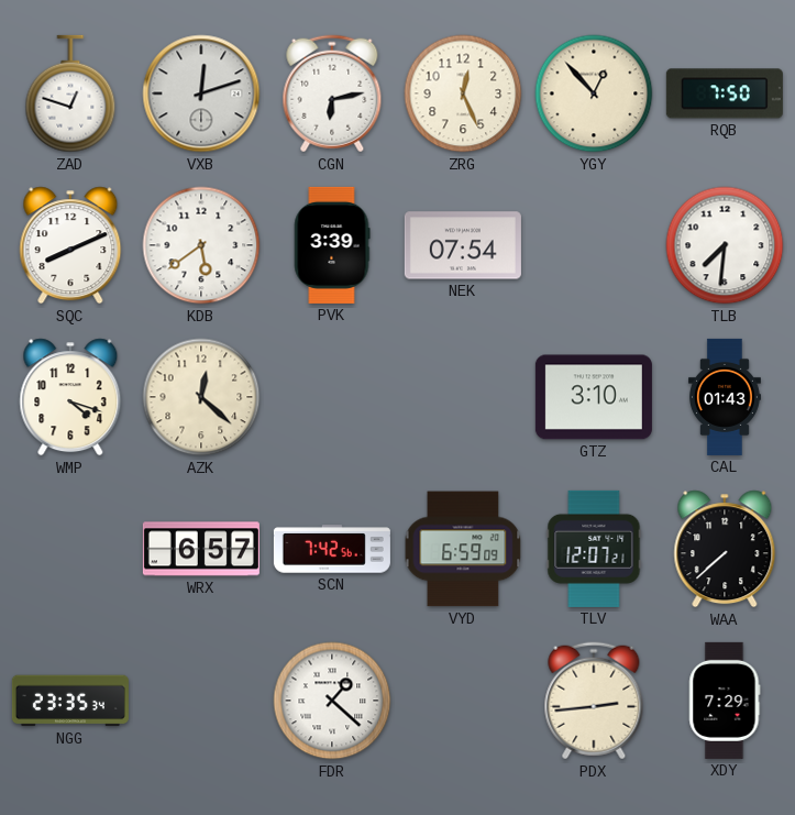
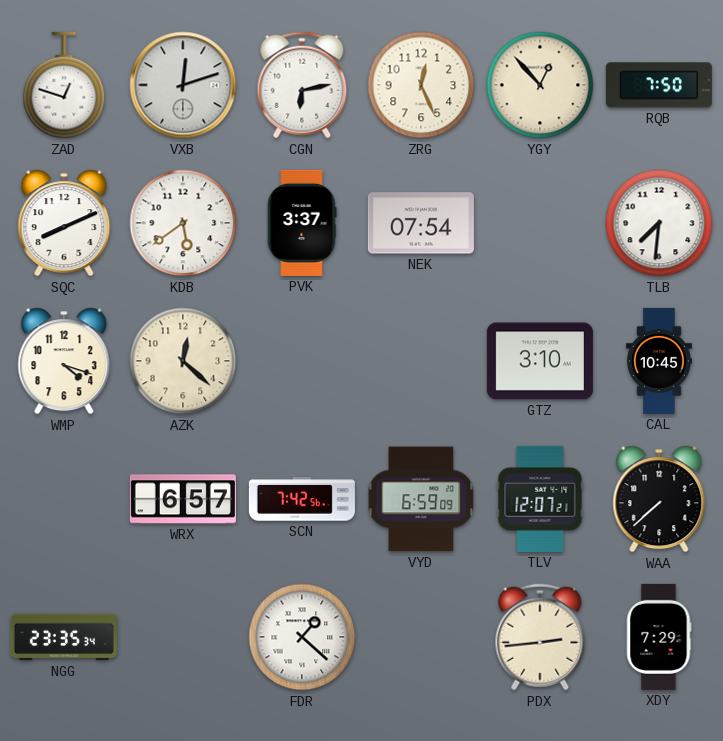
PVK: 3:39 -> 3:37
CAL: 01:43 -> 10:45
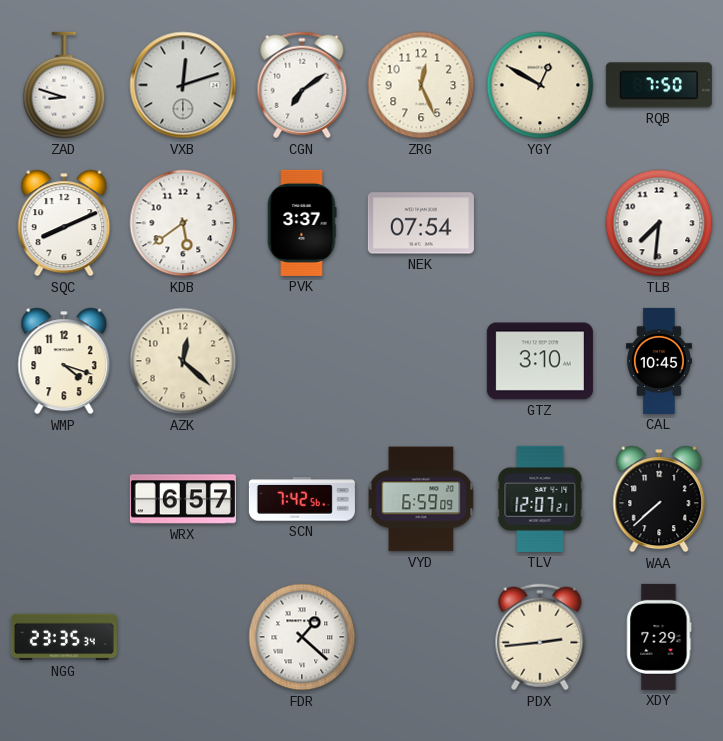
ZAD: 12:48 -> 8:48
CGN: 6:13 -> 7:09
YGY: 12:53 -> 12:50
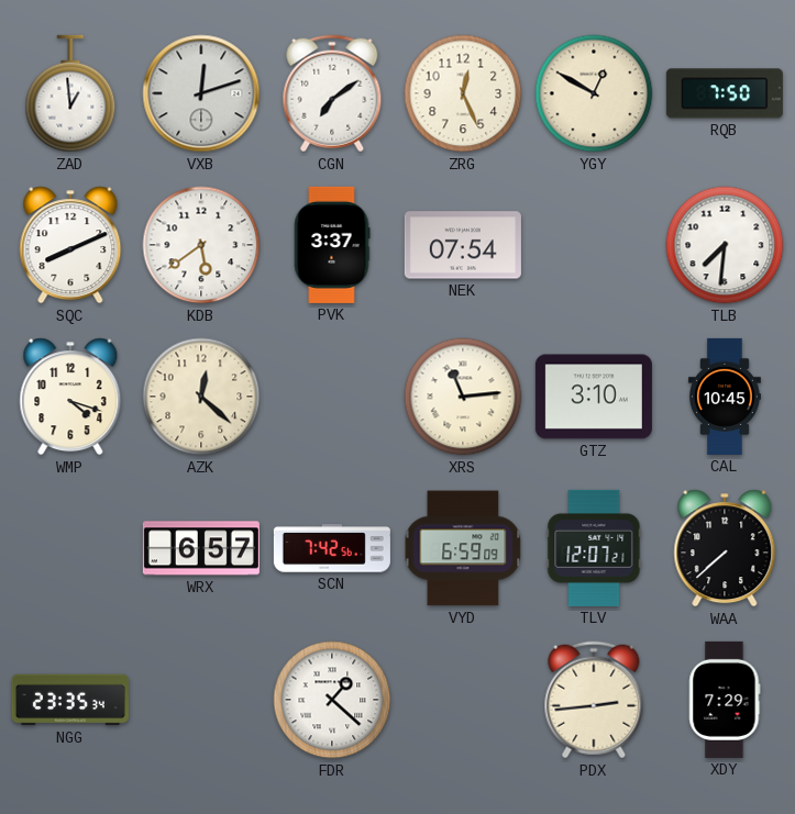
ZAD: 8:48 -> 12:59
XRS: none -> 11:14
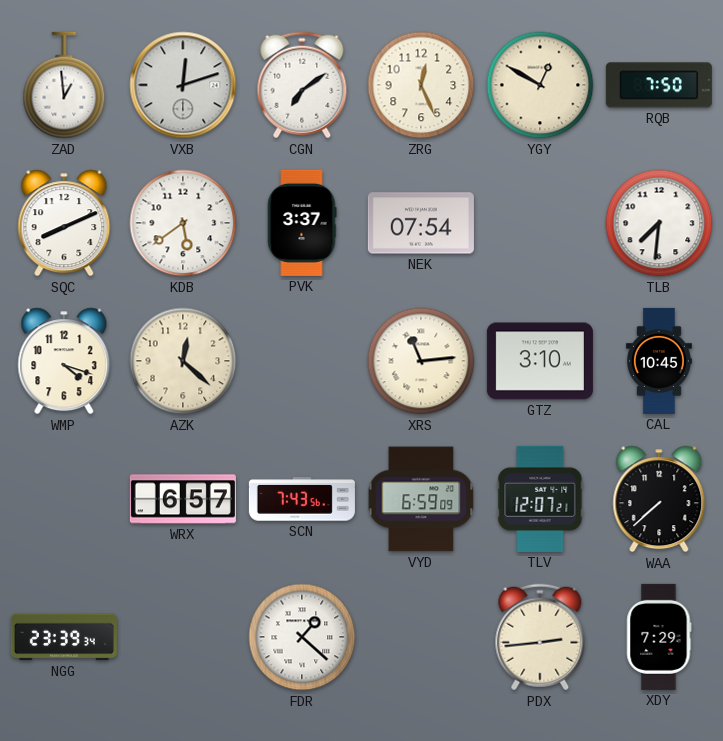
SCN: 7:42 -> 7:43
NGG: 23:35 -> 23:39
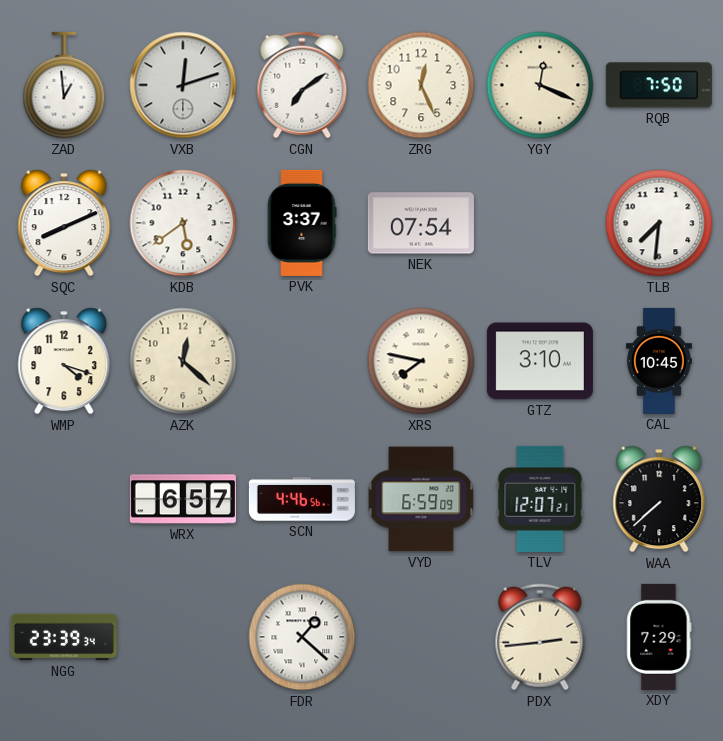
YGY: 12:50 -> 12:19
XRS: 11:14 -> 7:47
SCN: 7:43 -> 4:46
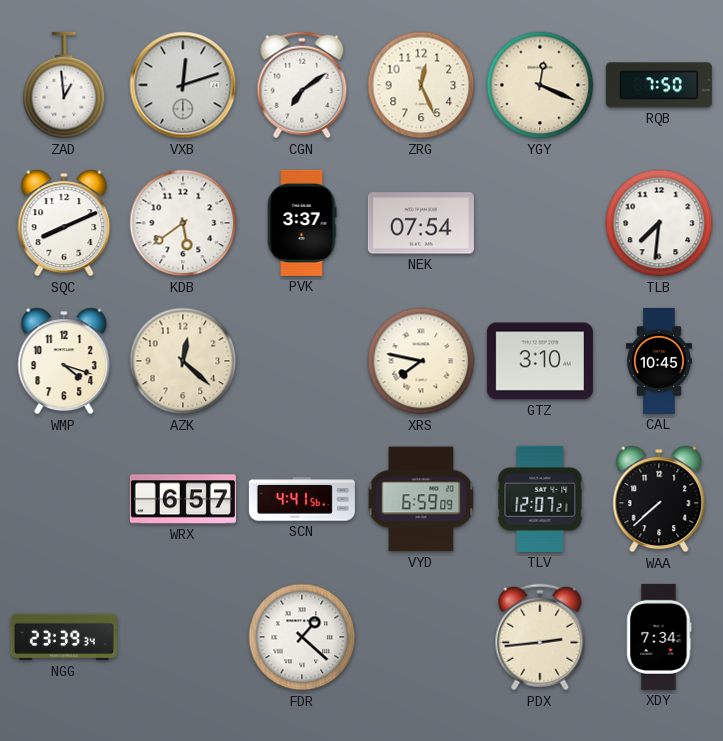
SCN: 4:46 -> 4:41
XDY: 7:29 -> 7:34
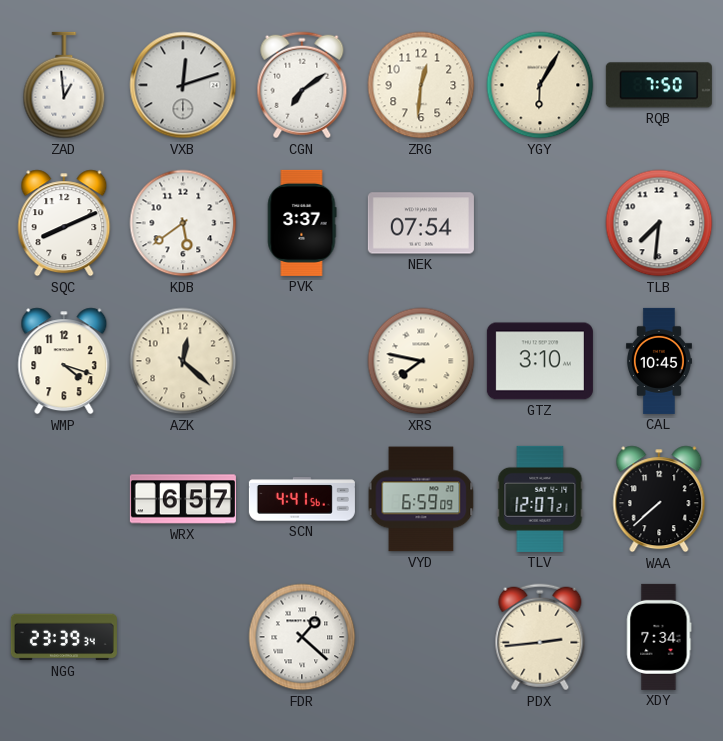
ZRG: 12:26 -> 12:31
YGY: 12:19 -> 6:05
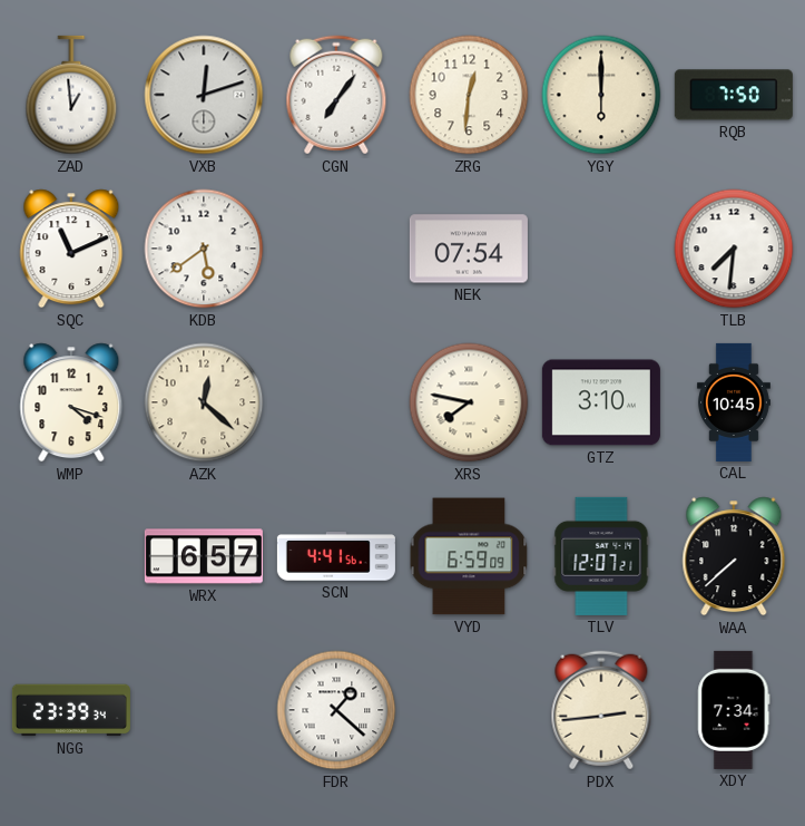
CGN: 7:09 -> 7:06
YGY: 6:05 -> 6:00
SQC: 8:11 -> 11:11
PVK: 3:37 -> none
